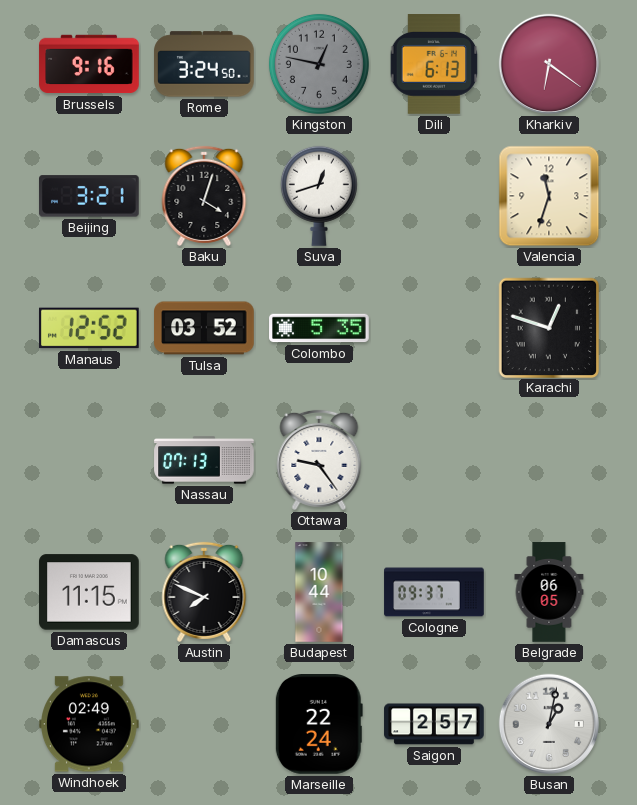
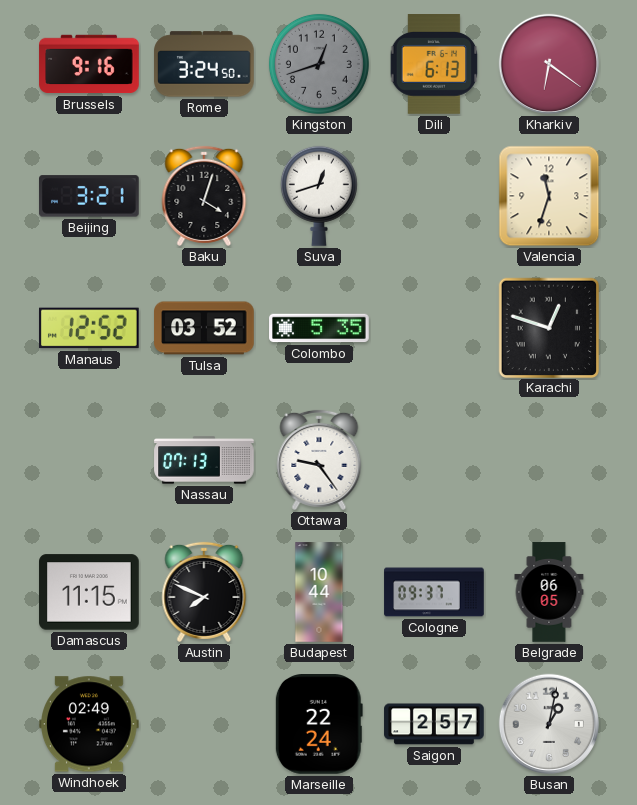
Kingston: 12:47 -> 12:42
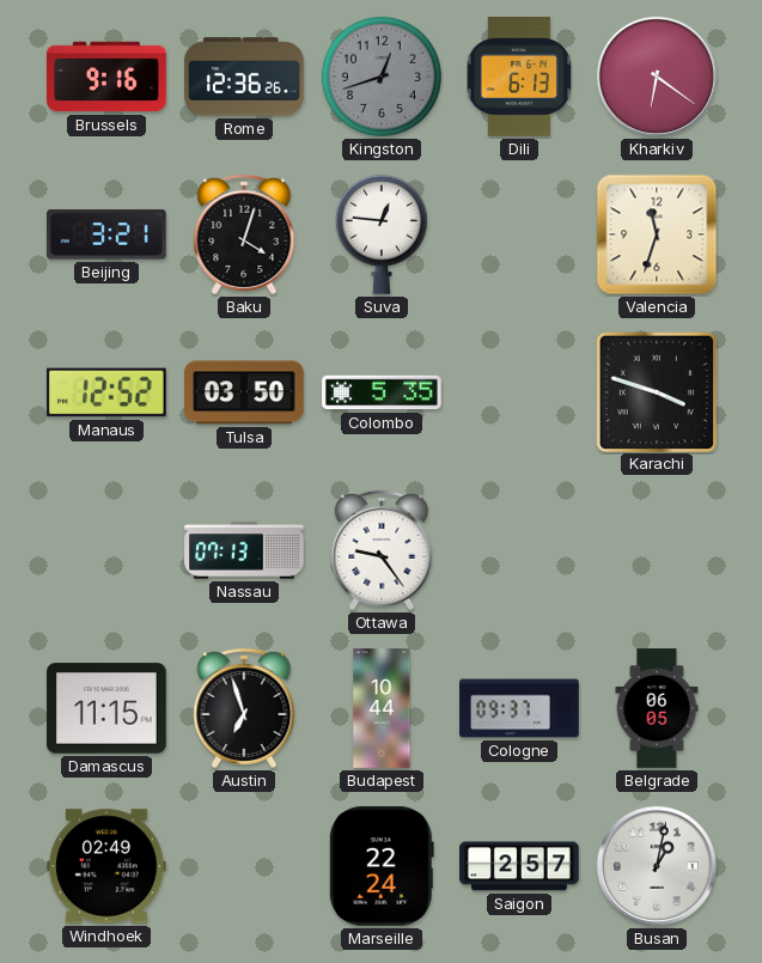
Rome: 3:24 -> 12:36
Suva: 12:42 -> 12:46
Tulsa: 03:52 -> 03:50
Karachi: 12:48 -> 3:48
Austin: 7:49 -> 6:57
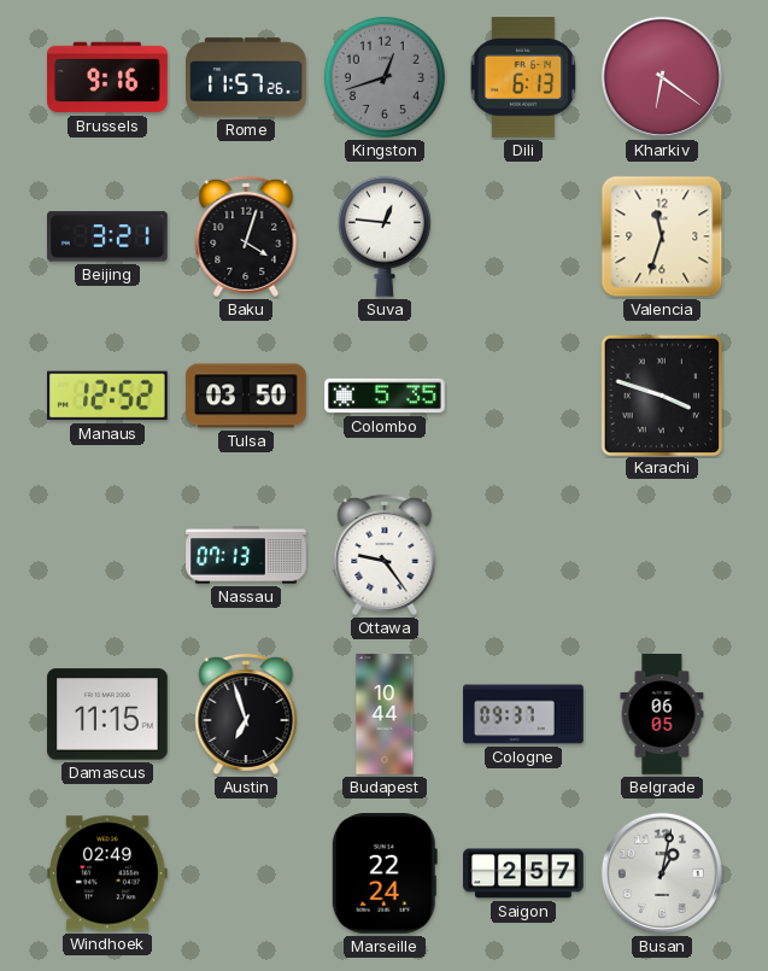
Rome: 12:36 -> 11:57
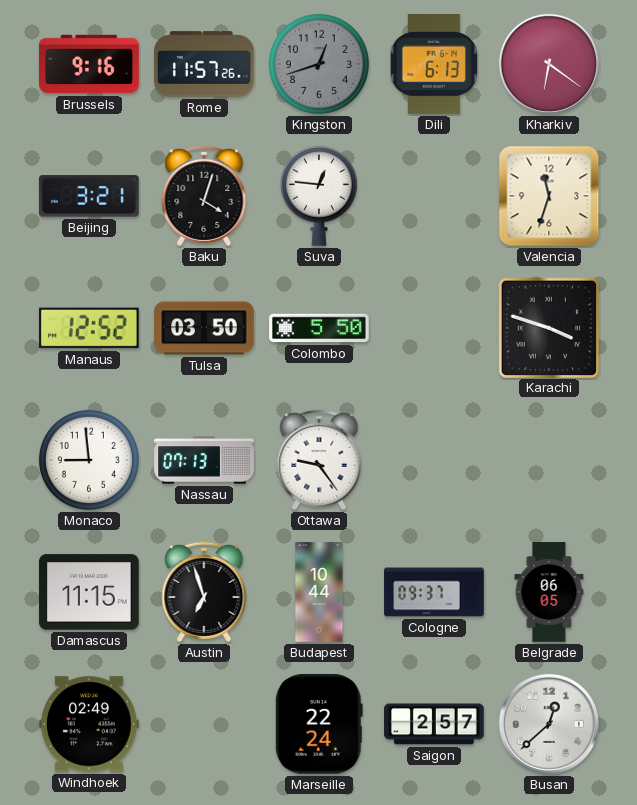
Colombo: 5:35 -> 5:50
Monaco: none -> 8:59
Busan: 1:02 -> 12:38
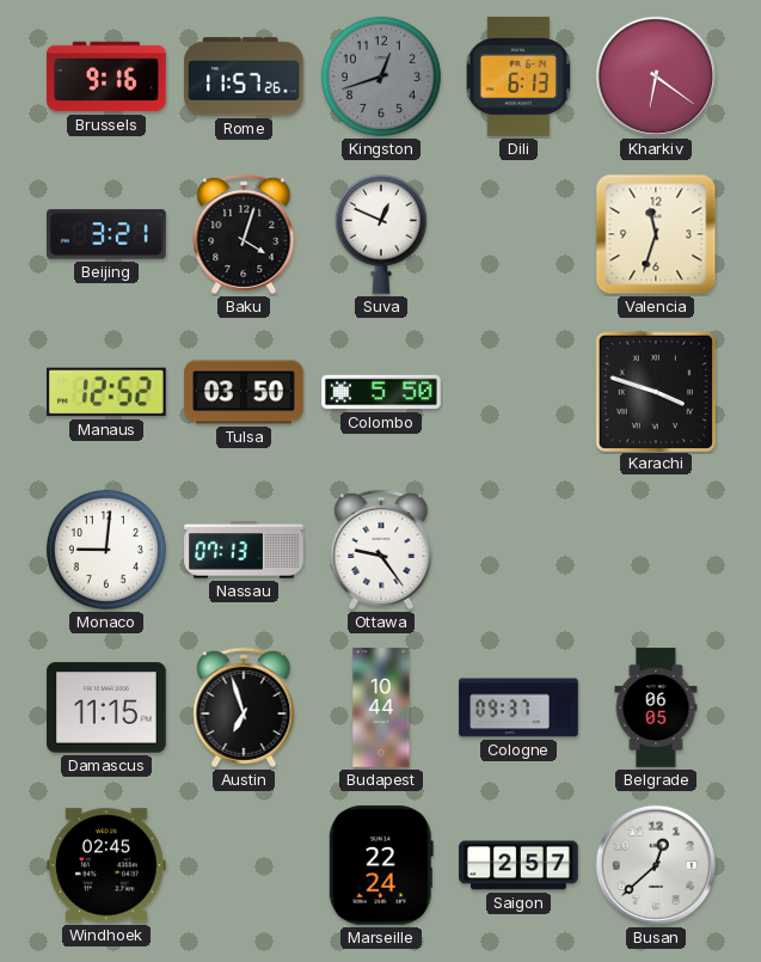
Suva: 12:46 -> 12:49
Monaco: 8:59 -> 9:01
Windhoek: 02:49 -> 02:45
